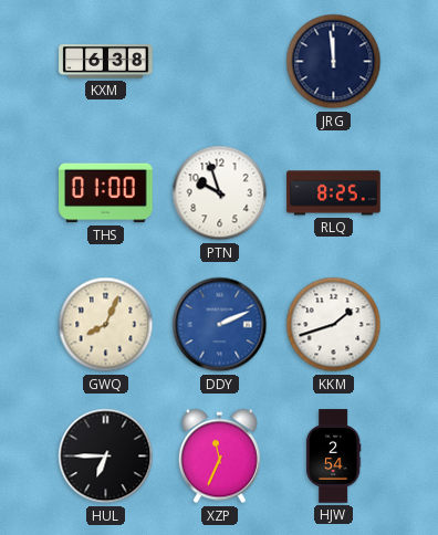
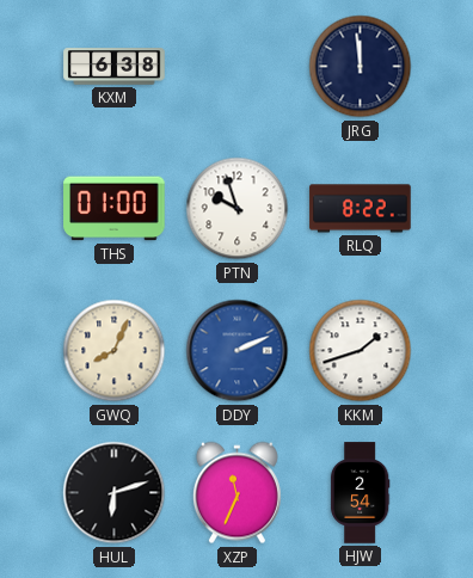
RLQ: 8:25 -> 8:22
HUL: 6:45 -> 6:12
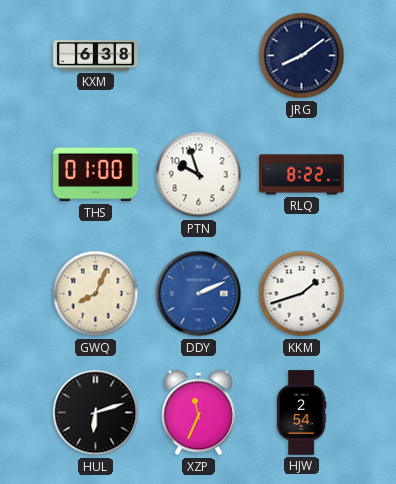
JRG: 11:59 -> 8:09
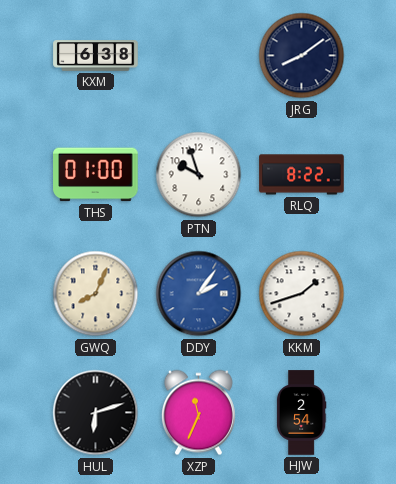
DDY: 2:11 -> 2:06
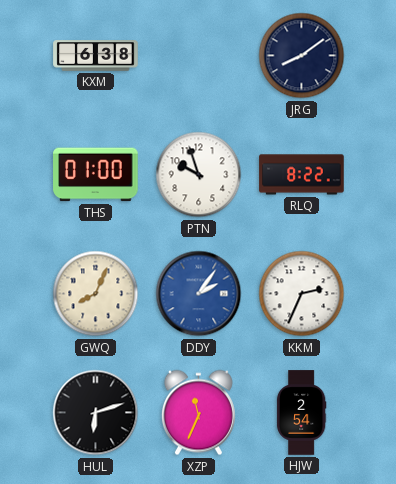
KKM: 1:42 -> 2:34
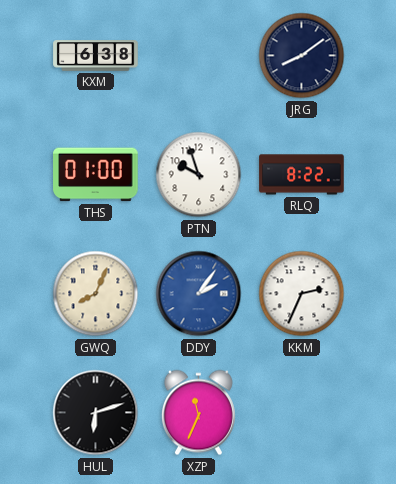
HJW: 2:54 -> none
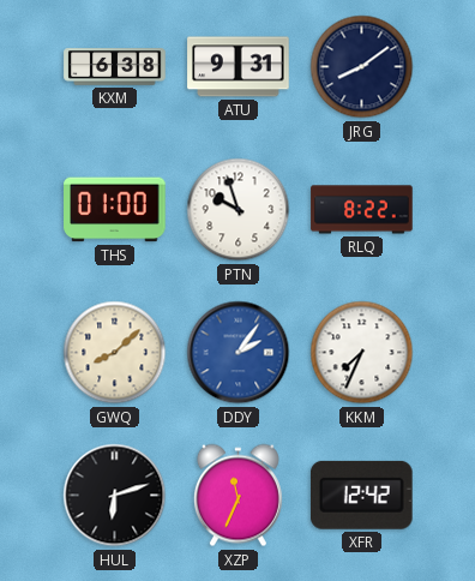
ATU: none -> 9:31
GWQ: 8:04 -> 8:08
KKM: 2:34 -> 7:34
XFR: none -> 12:42
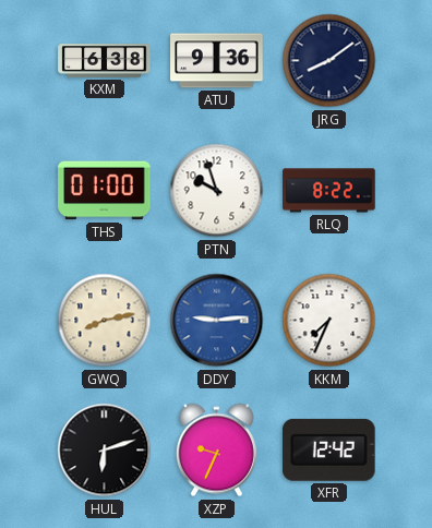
ATU: 9:31 -> 9:36
GWQ: 8:08 -> 8:13
DDY: 2:06 -> 9:14
XZP: 11:34 -> 9:34
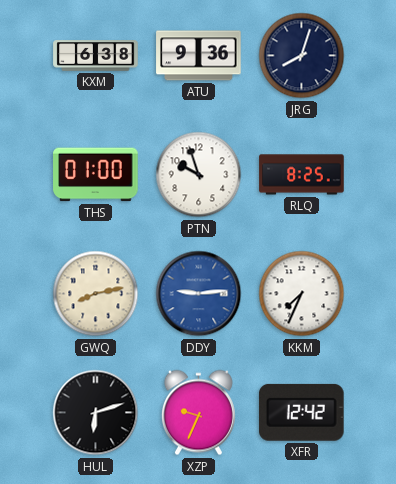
JRG: 8:09 -> 8:03
RLQ: 8:22 -> 8:25
